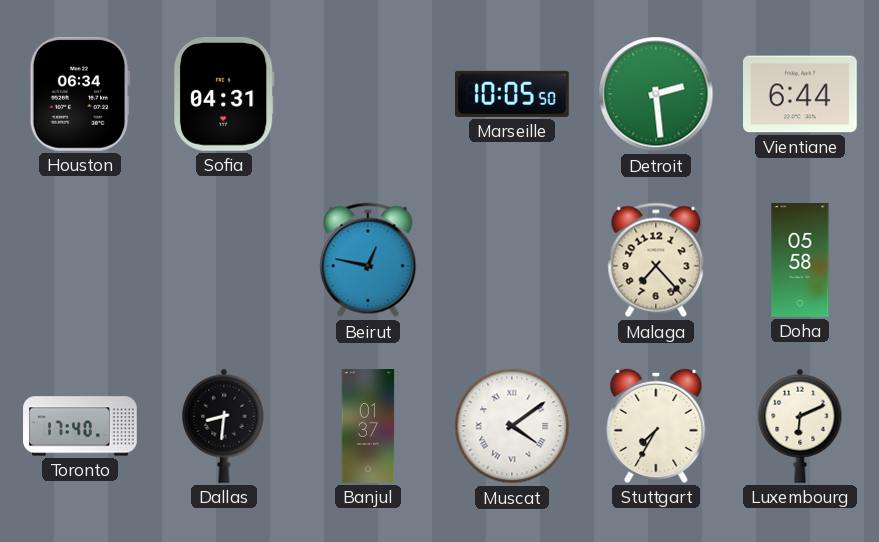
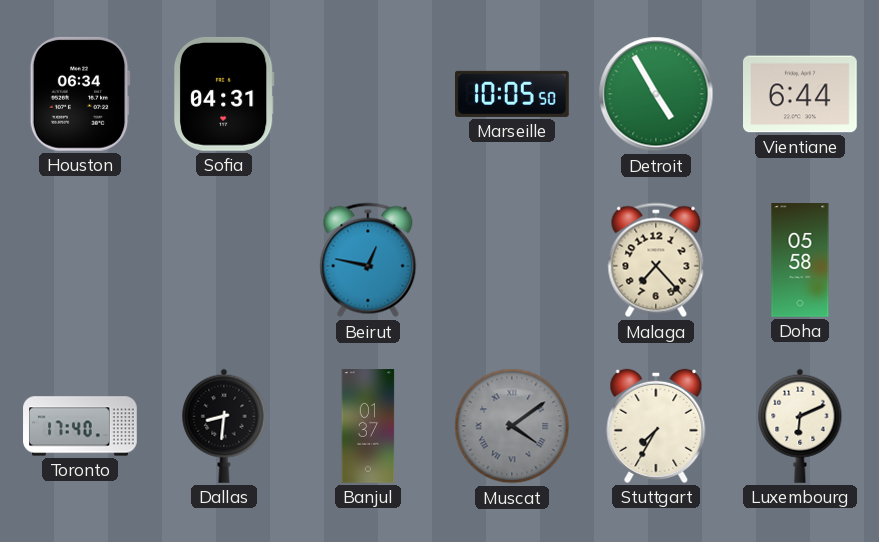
Detroit: 2:29 -> 4:55
Muscat dial: white -> grey
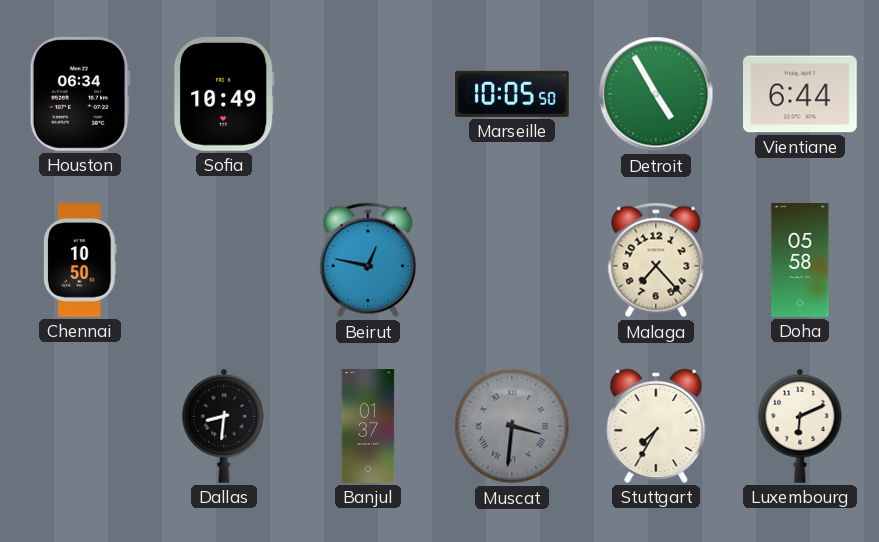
Sofia: 04:31 -> 10:49
Chennai: none -> 10:50
Toronto: 17:40 -> none
Muscat: 4:09 -> 3:31
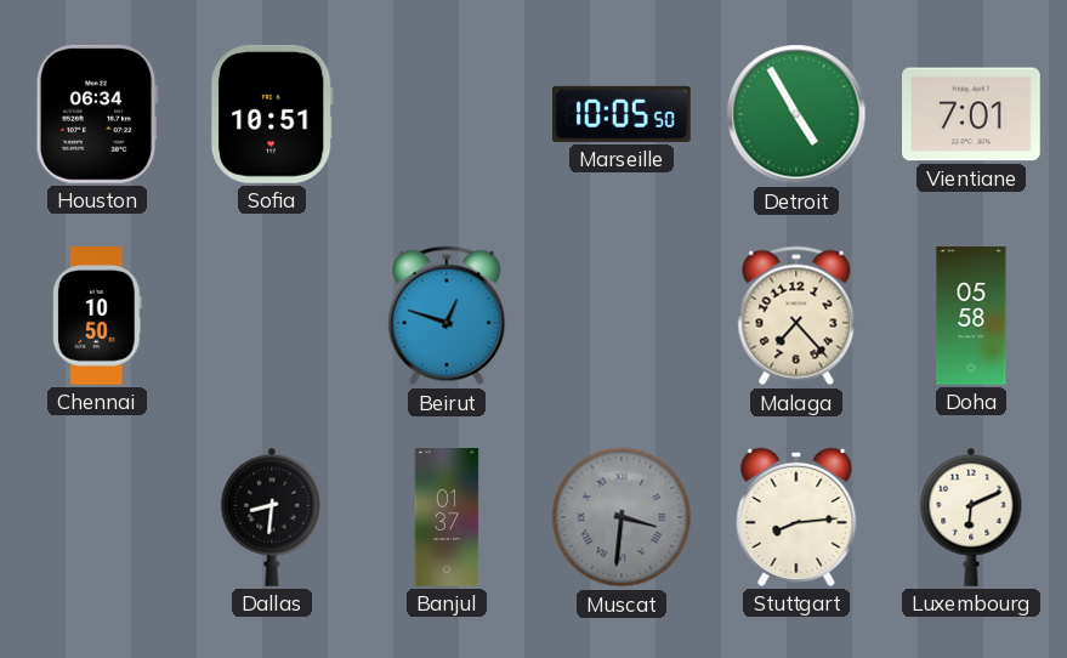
Sofia: 10:49 -> 10:51
Vientiane: 6:44 -> 7:01
Beirut: 12:47 -> 12:48
Stuttgart: 7:35 -> 8:14
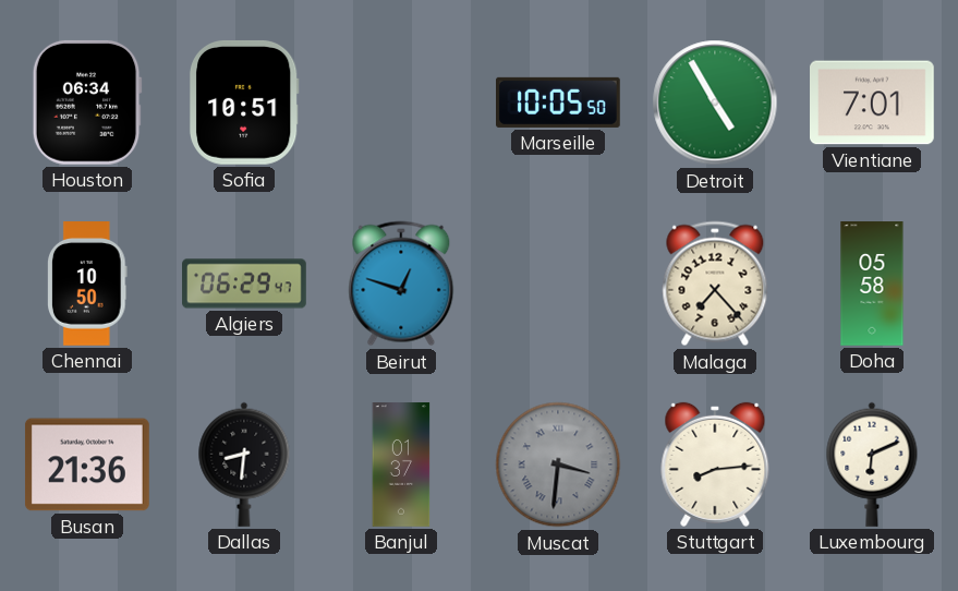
Algiers: none -> 06:29
Busan: none -> 21:36
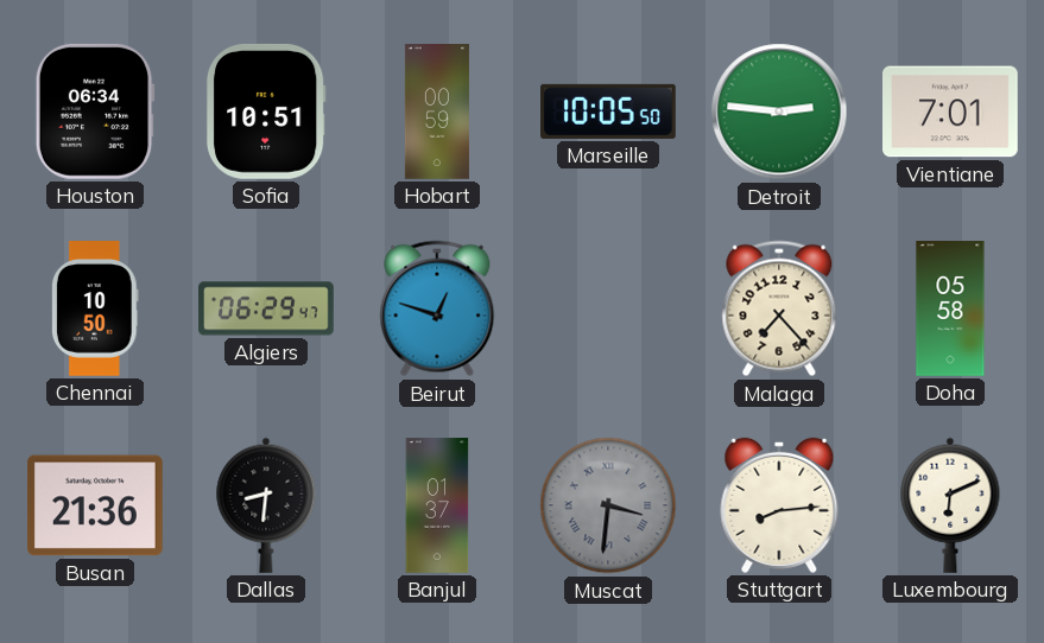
Hobart: none -> 00:59
Detroit: 4:55 -> 2:46
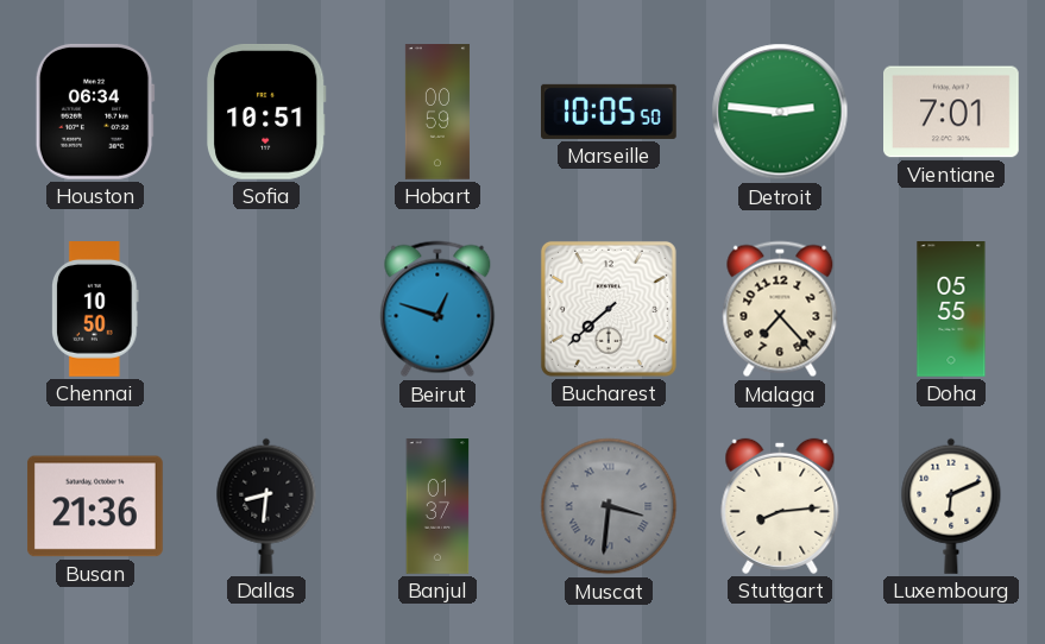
Algiers: 06:29 -> none
Bucharest: none -> 7:38
Doha: 05:58 -> 05:55
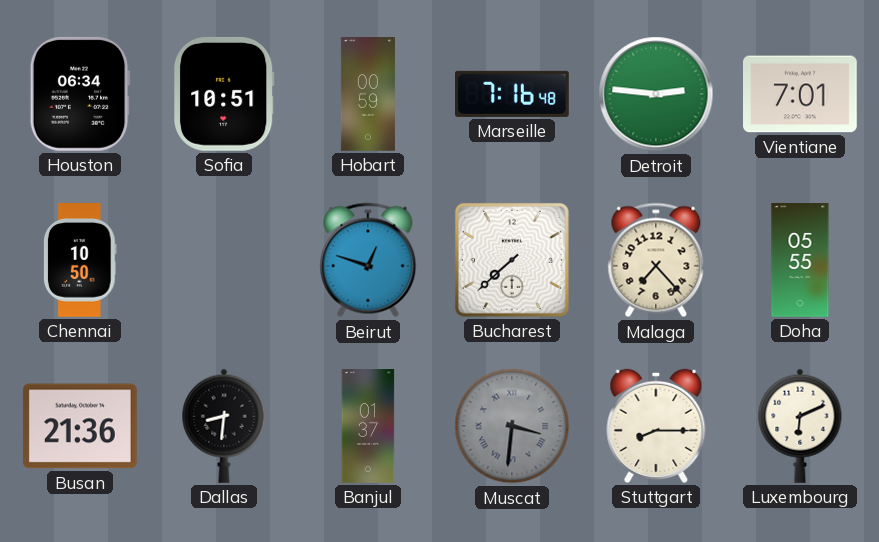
Marseille: 10:05 -> 7:16
Stuttgart: 8:14 -> 8:15
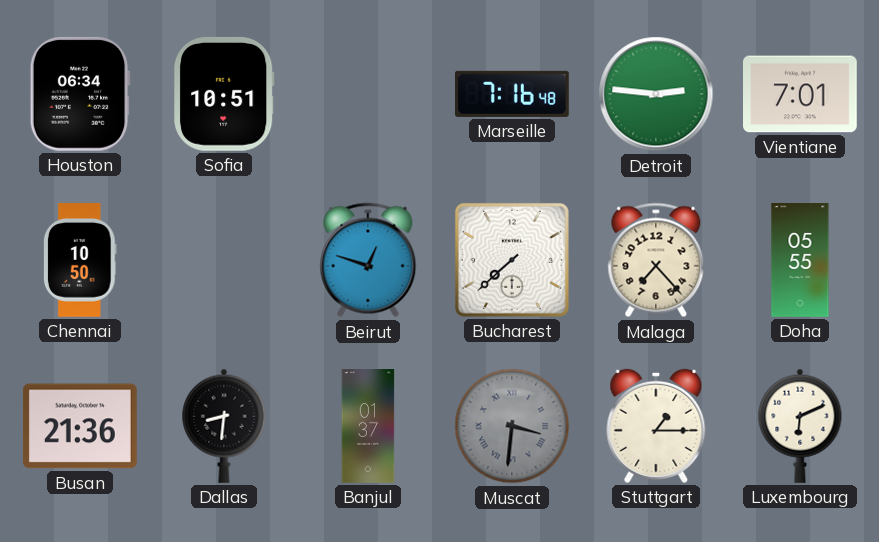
Hobart: 00:59 -> none
Stuttgart: 8:15 -> 1:15
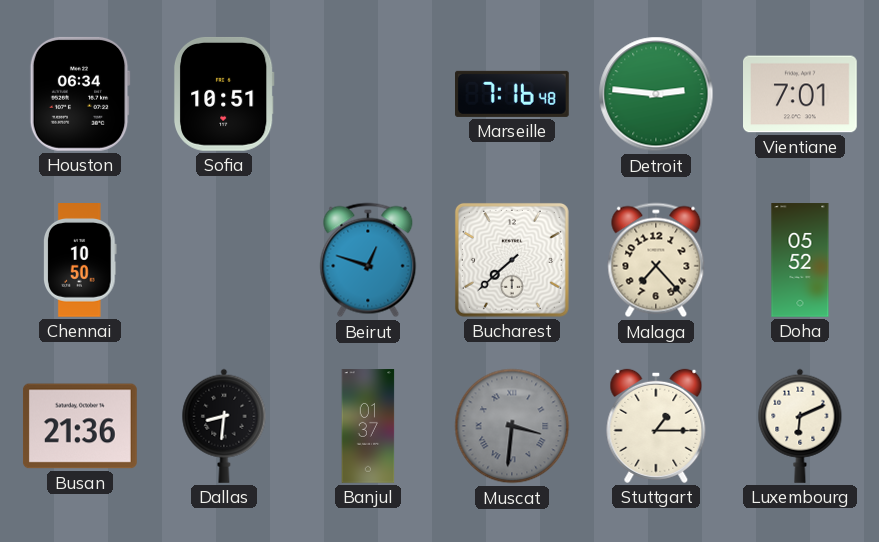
Doha: 05:55 -> 05:52
